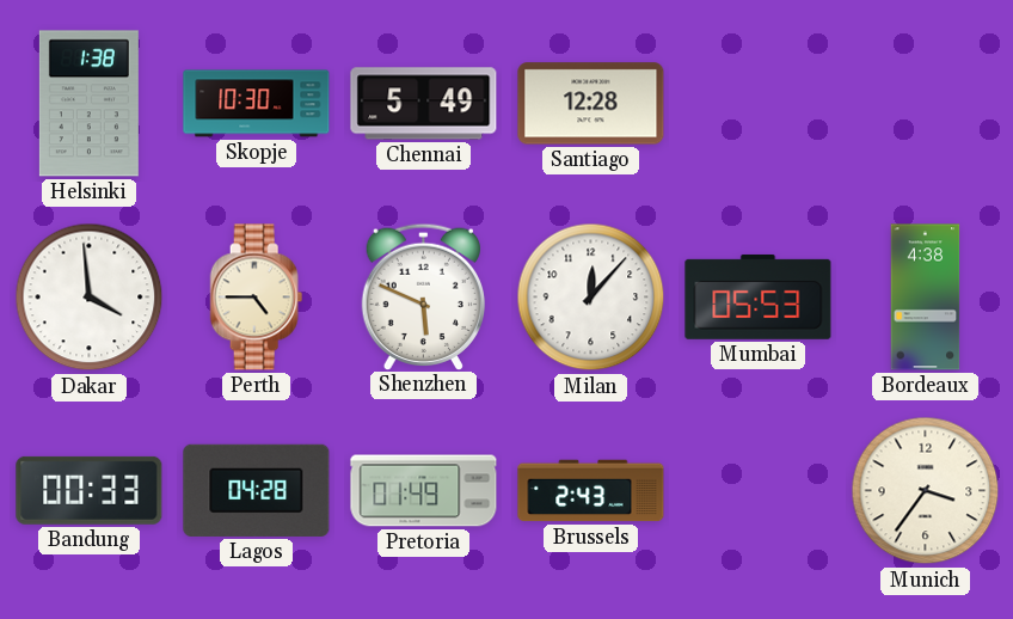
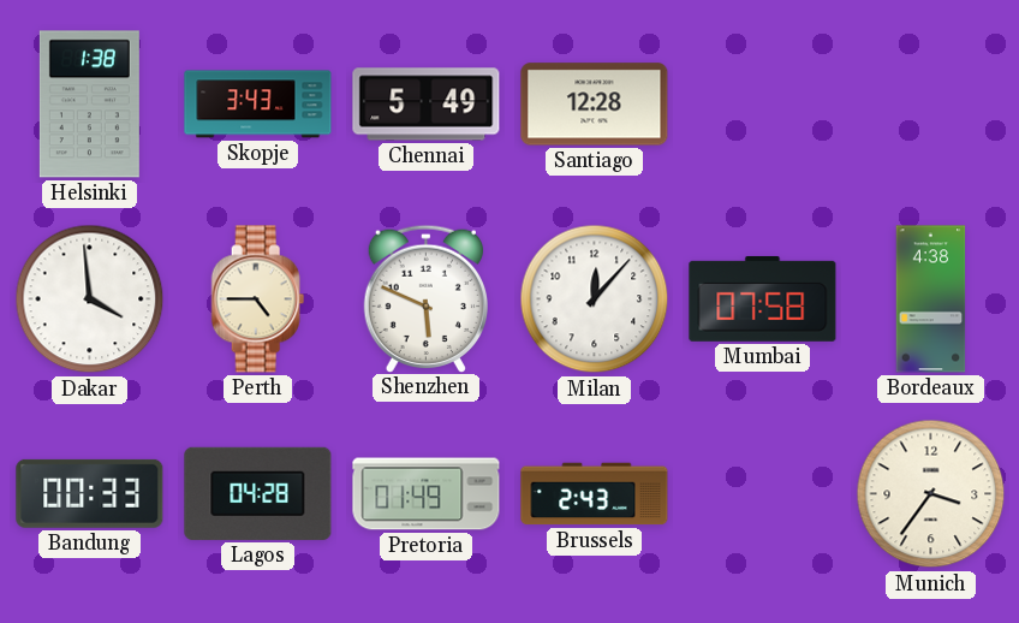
Skopje: 10:30 -> 3:43
Mumbai: 05:53 -> 07:58
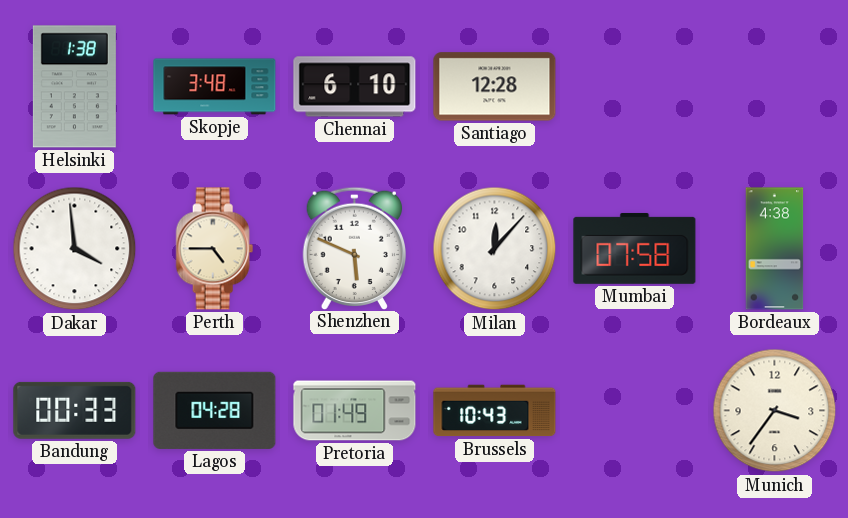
Skopje: 3:43 -> 3:48
Chennai: 5:49 -> 6:10
Brussels: 2:43 -> 10:43
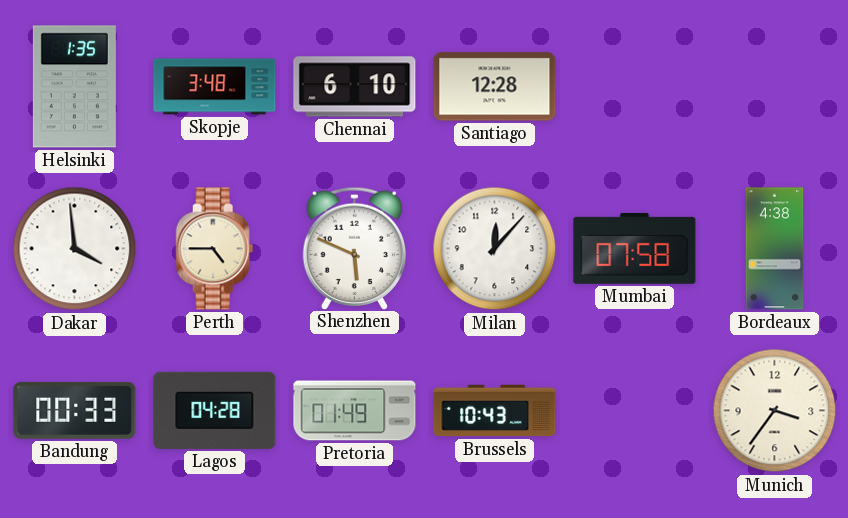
Helsinki: 1:38 -> 1:35
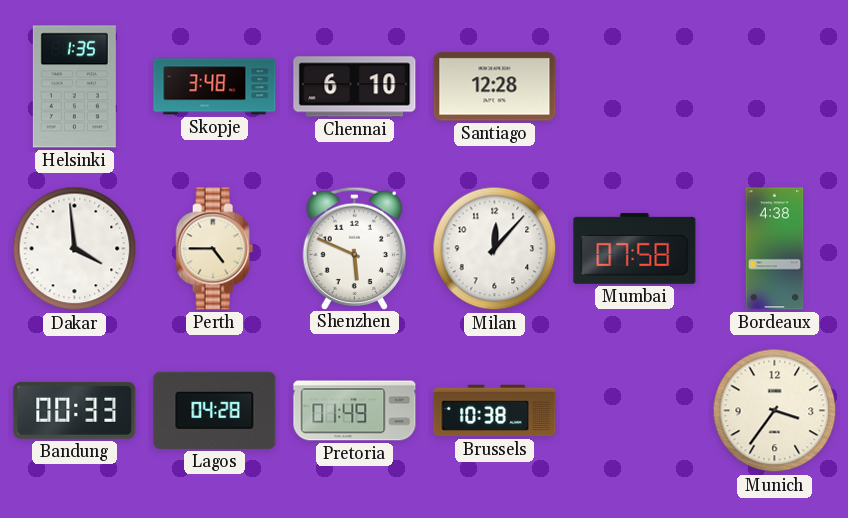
Brussels: 10:43 -> 10:38
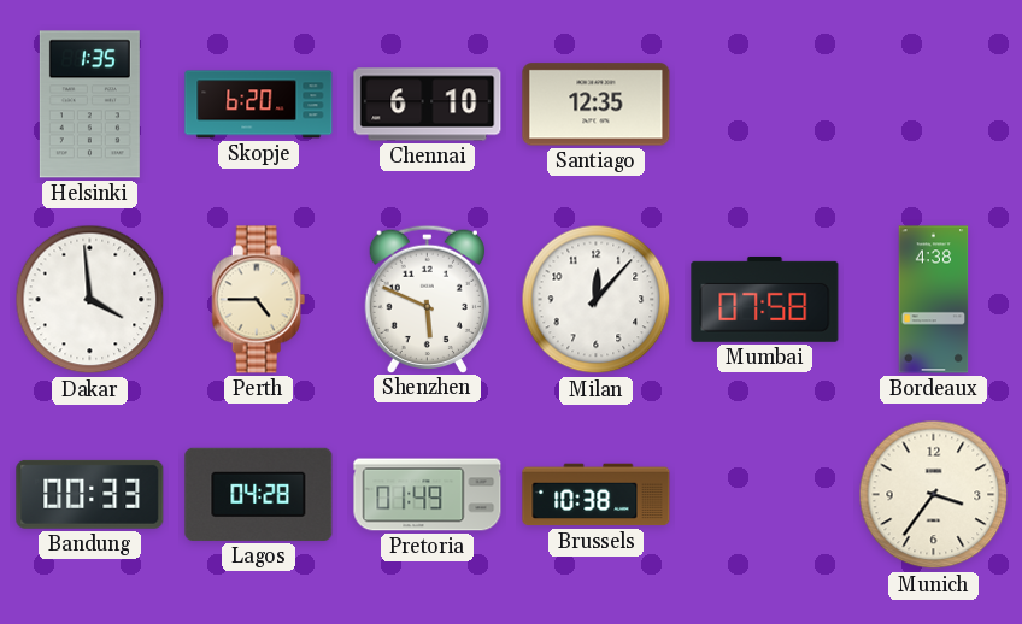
Skopje: 3:48 -> 6:20
Santiago: 12:28 -> 12:35
